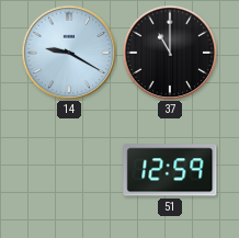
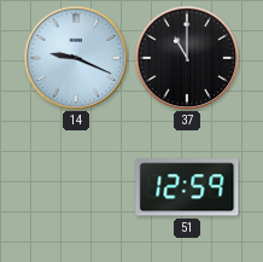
14: 9:20 -> 9:19
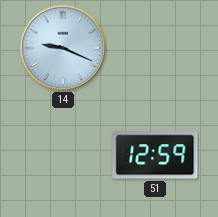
37: 11:00 -> none
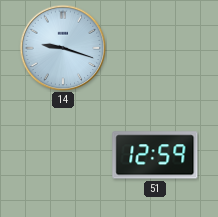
14: 9:19 -> 9:18
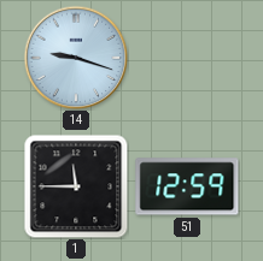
1: none -> 11:45
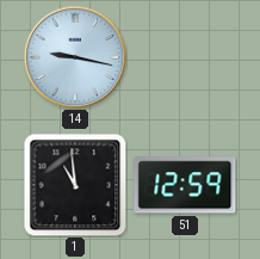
14: 9:18 -> 9:17
1: 11:45 -> 10:59
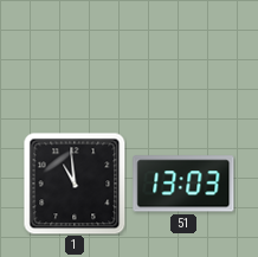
14: 9:17 -> none
51: 12:59 -> 13:03
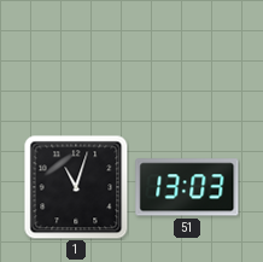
1: 10:59 -> 11:03
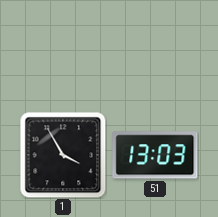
1: 11:03 -> 3:55
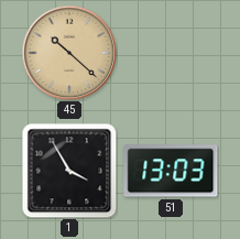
45: none -> 10:22
